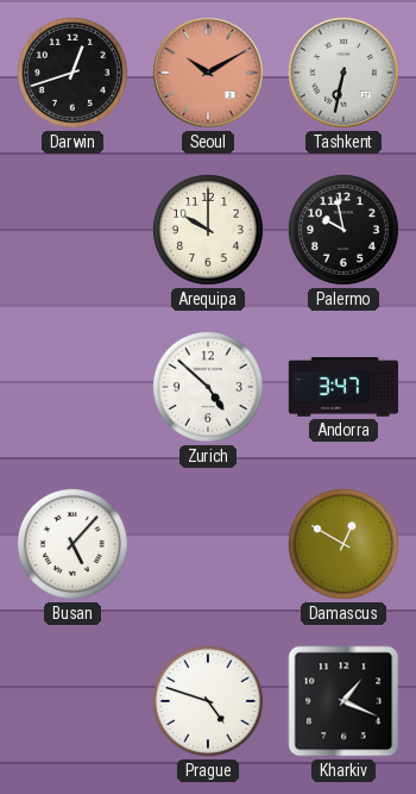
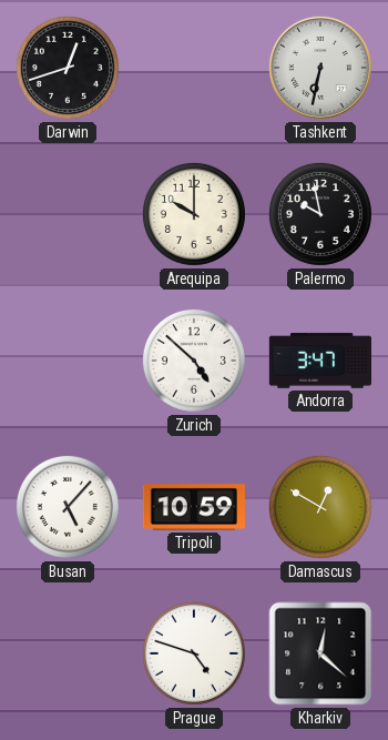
Seoul: 10:10 -> none
Tripoli: none -> 10:59
Kharkiv: 1:19 -> 12:22
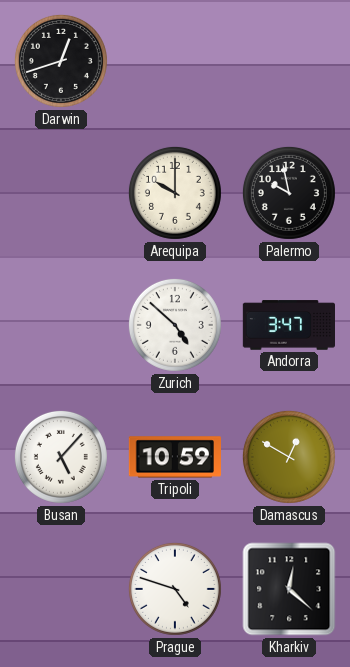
Tashkent: 6:32 -> none
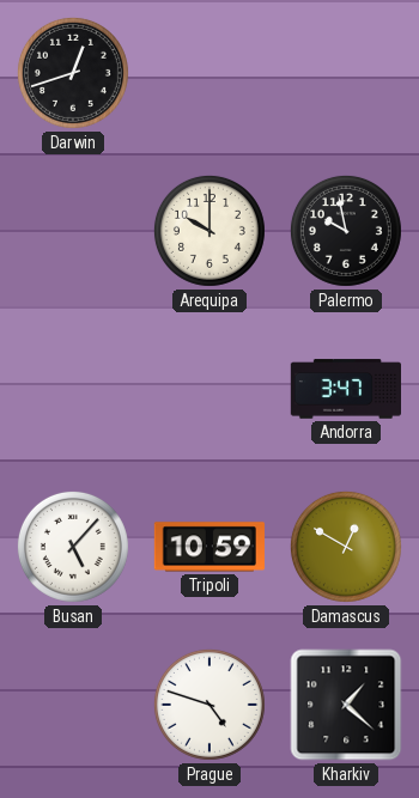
Zurich: 4:52 -> none
Kharkiv: 12:22 -> 1:22
